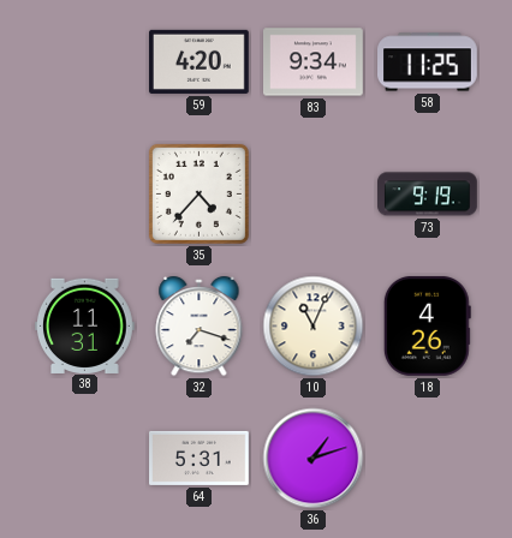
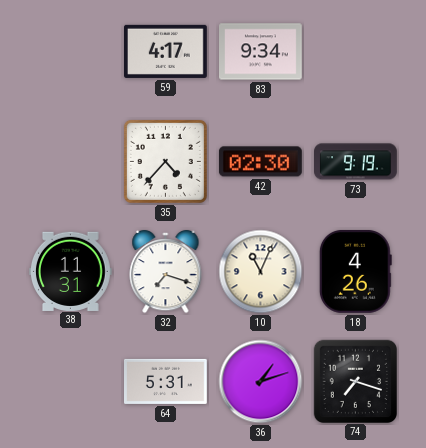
59: 4:20 -> 4:17
58: 11:25 -> none
42: none -> 02:30
74: none -> 7:18
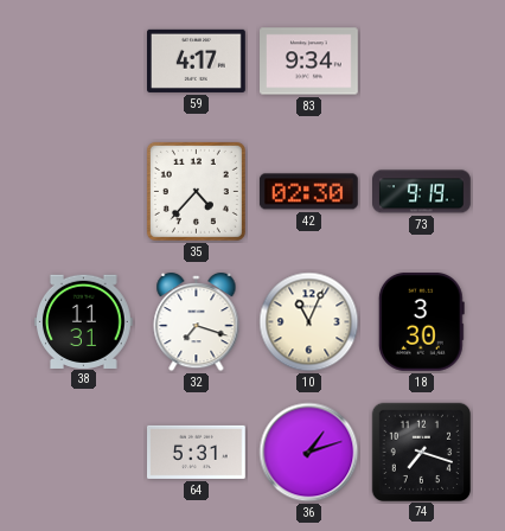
18: 4:26 -> 3:30
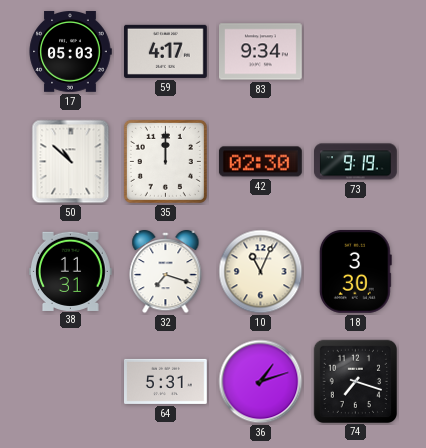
17: none -> 05:03
50: none -> 10:52
35: 4:37 -> 12:00
